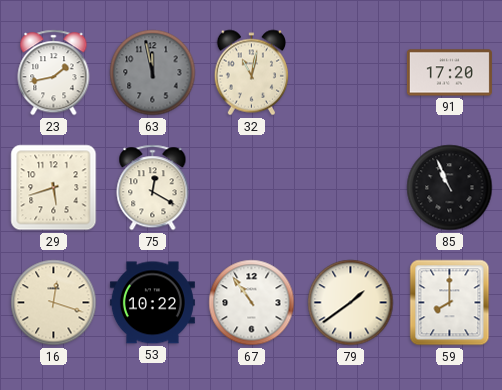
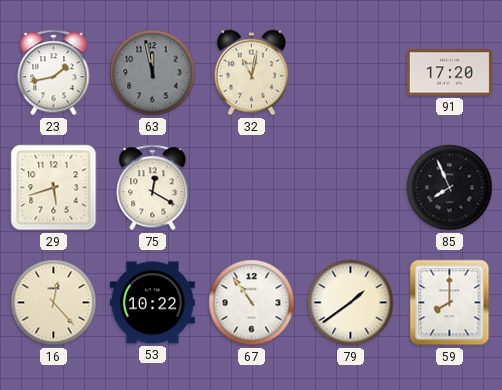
85: 10:56 -> 7:56
16: 12:18 -> 12:23
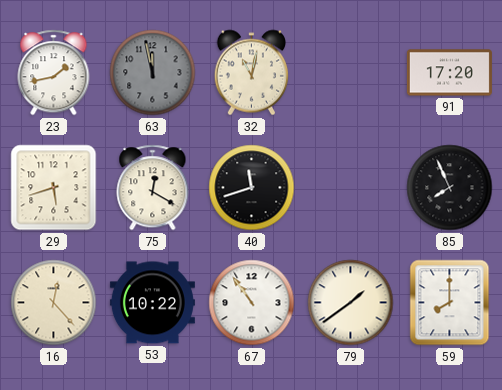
40: none -> 11:42
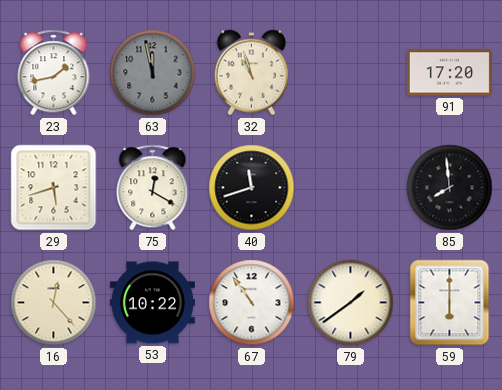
32: 11:02 -> 10:57
85: 7:56 -> 7:59
59: 8:00 -> 6:00
